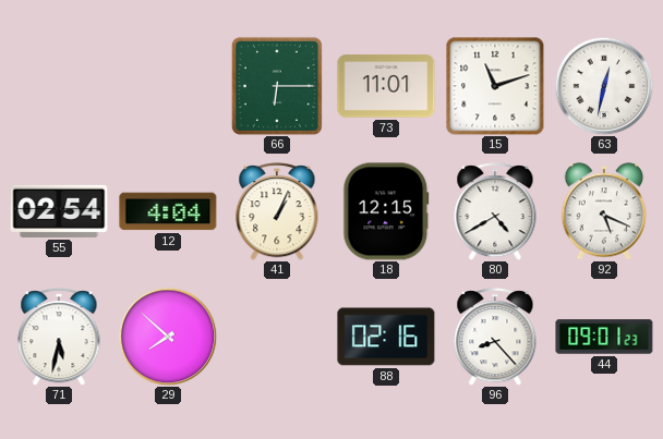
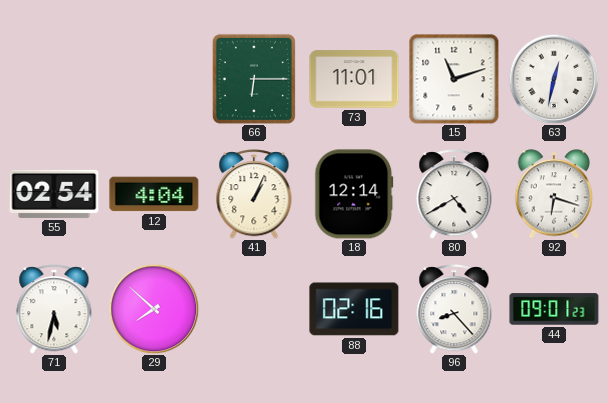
18: 12:15 -> 12:14
92: 5:19 -> 6:18
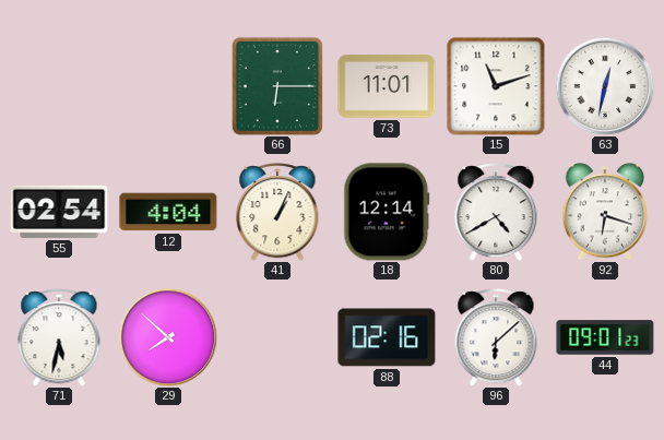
96: 8:23 -> 6:08
